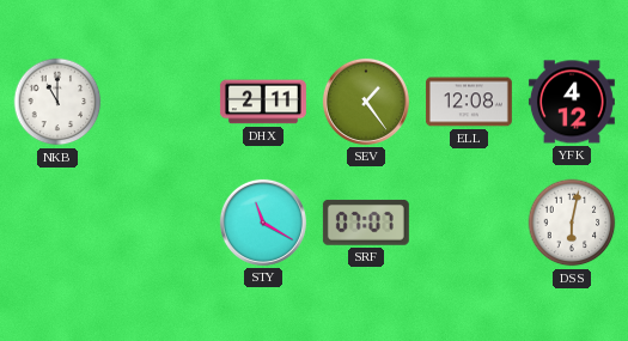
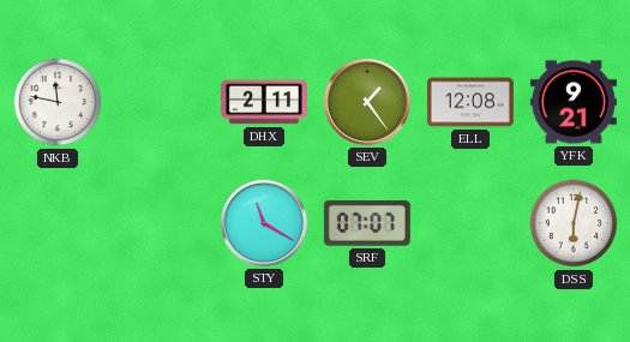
NKB: 11:00 -> 11:47
YFK: 4:12 -> 9:21
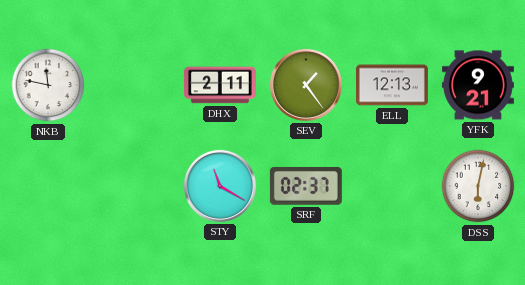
ELL: 12:08 -> 12:13
SRF: 07:07 -> 02:37
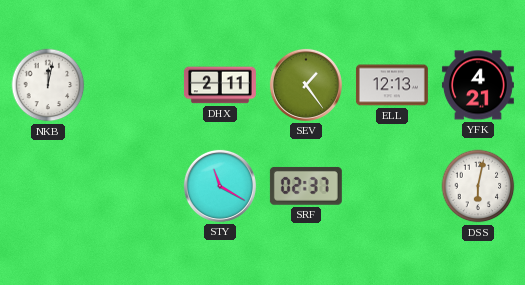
NKB: 11:47 -> 12:02
YFK: 9:21 -> 4:21
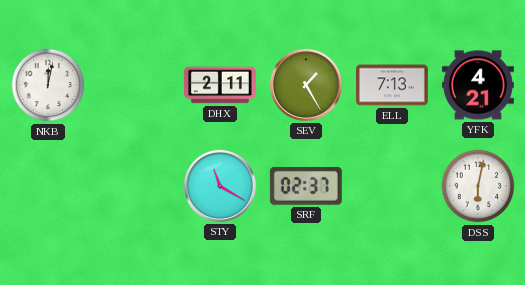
SEV: 1:24 -> 1:25
ELL: 12:13 -> 7:13
